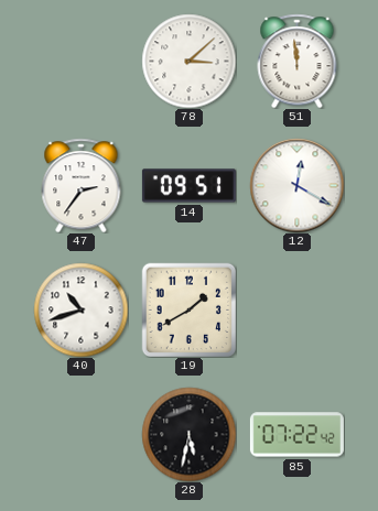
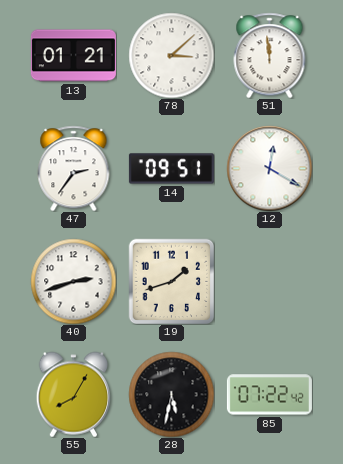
13: none -> 01:21
40: 10:42 -> 2:42
19: 1:40 -> 1:42
55: none -> 8:05
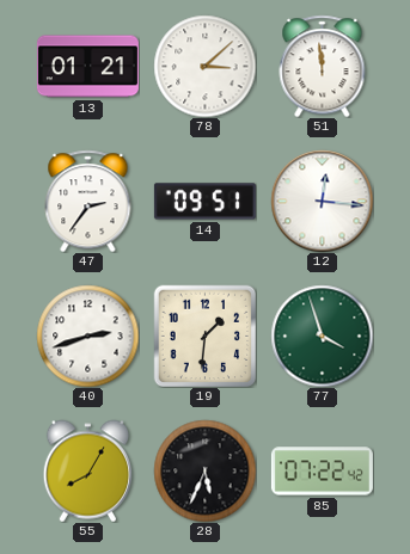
12: 12:20 -> 12:16
19: 1:42 -> 1:31
77: none -> 3:57
28: 5:32 -> 5:34
